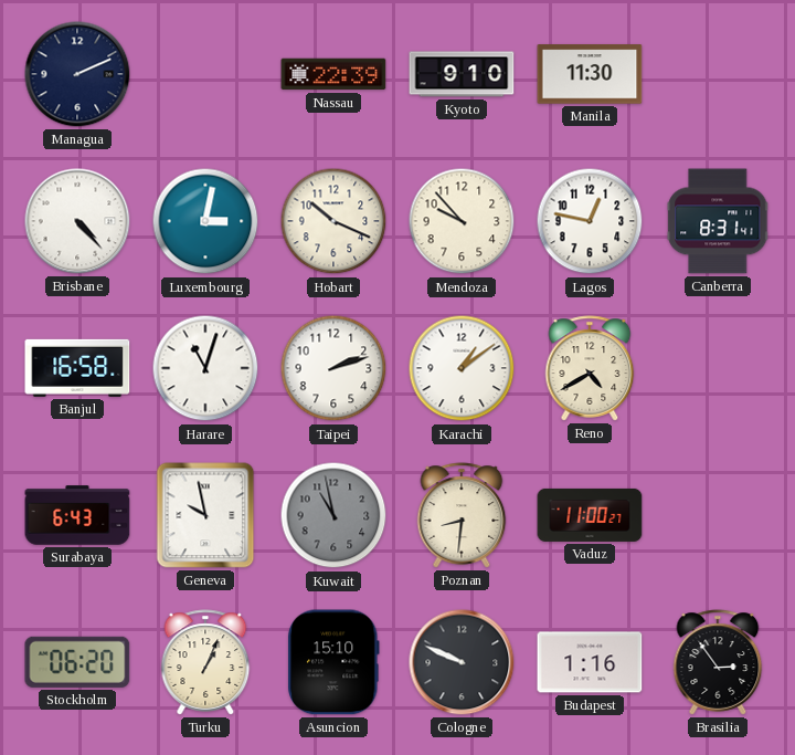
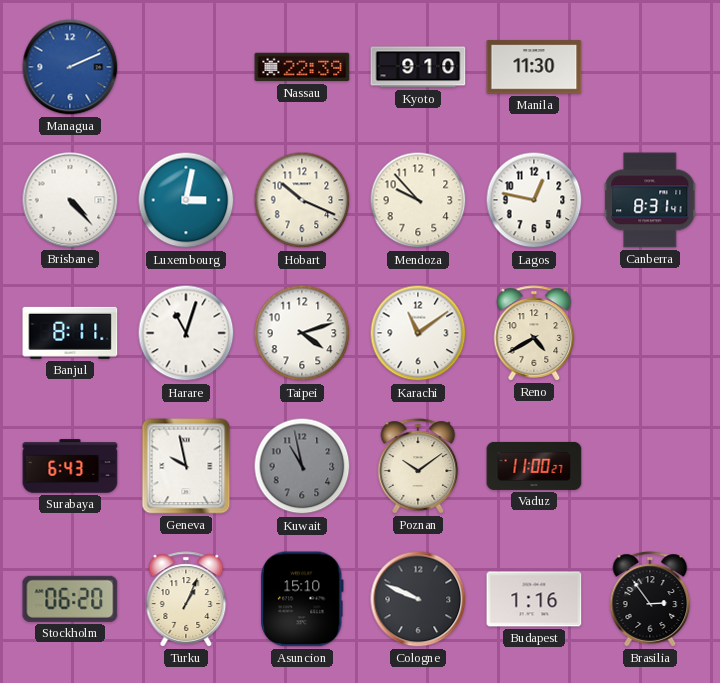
Managua dial: navy -> blue
Banjul: 16:58 -> 8:11
Taipei: 2:12 -> 4:12
Karachi: 1:09 -> 11:09
Poznan: 8:31 -> 10:09
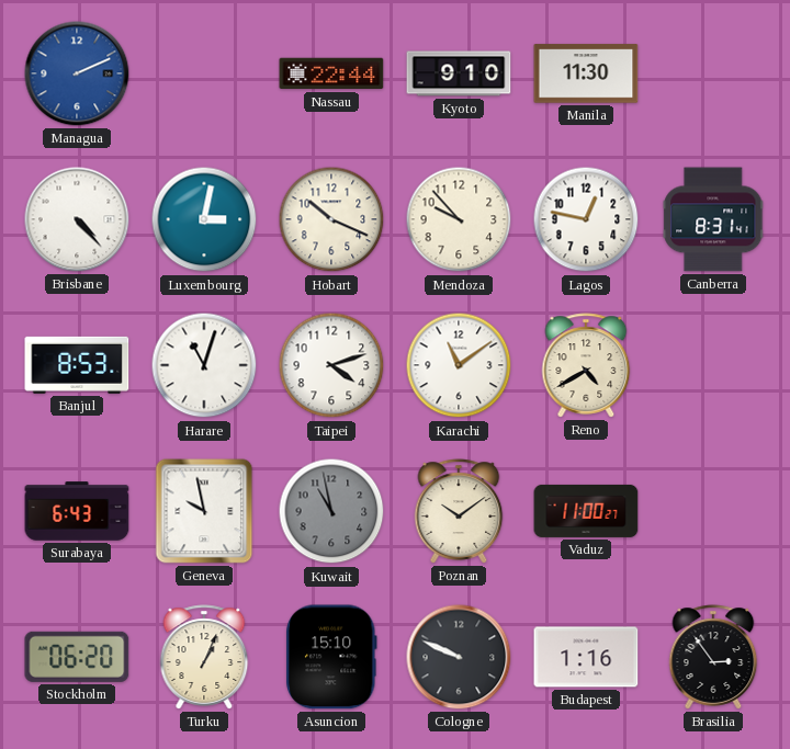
Nassau: 22:39 -> 22:44
Banjul: 8:11 -> 8:53
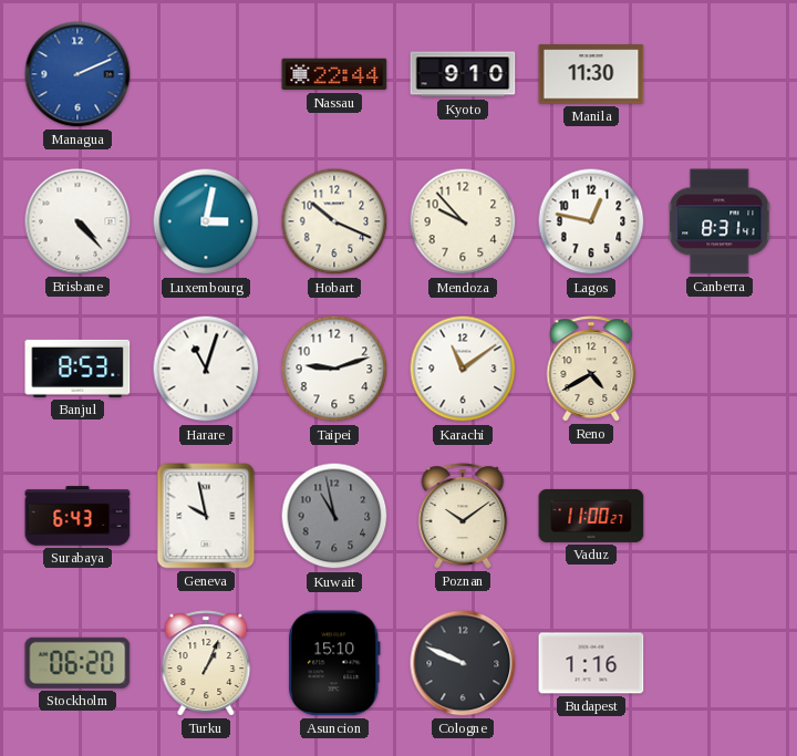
Taipei: 4:12 -> 9:12
Brasilia: 2:54 -> none
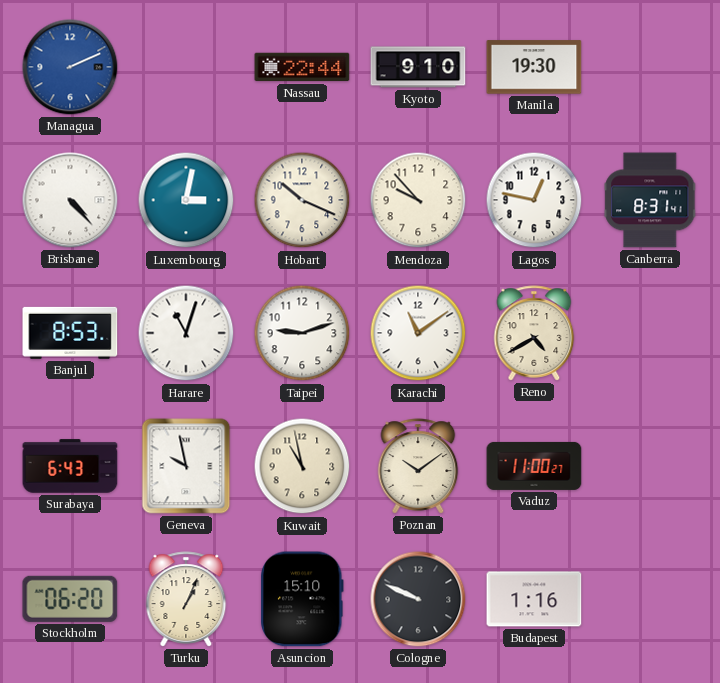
Manila: 11:30 -> 19:30
Kuwait dial: grey -> cream
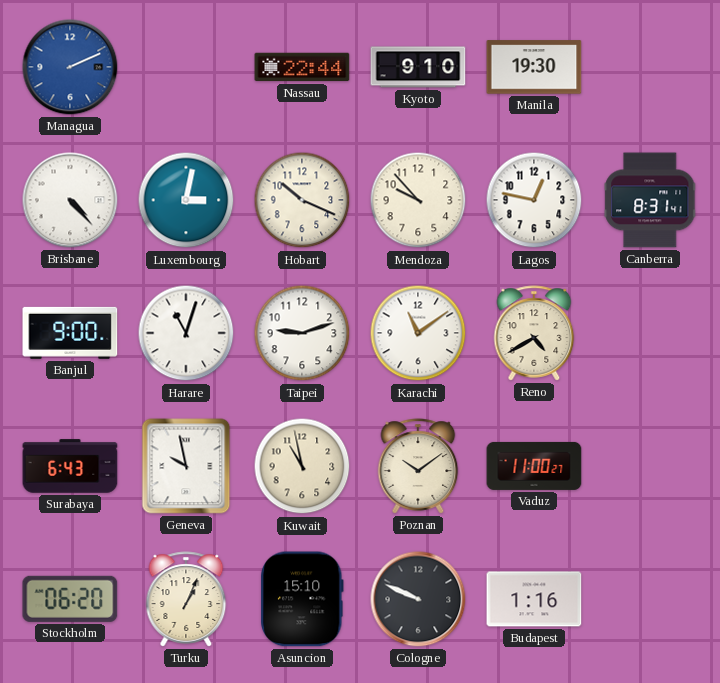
Banjul: 8:53 -> 9:00
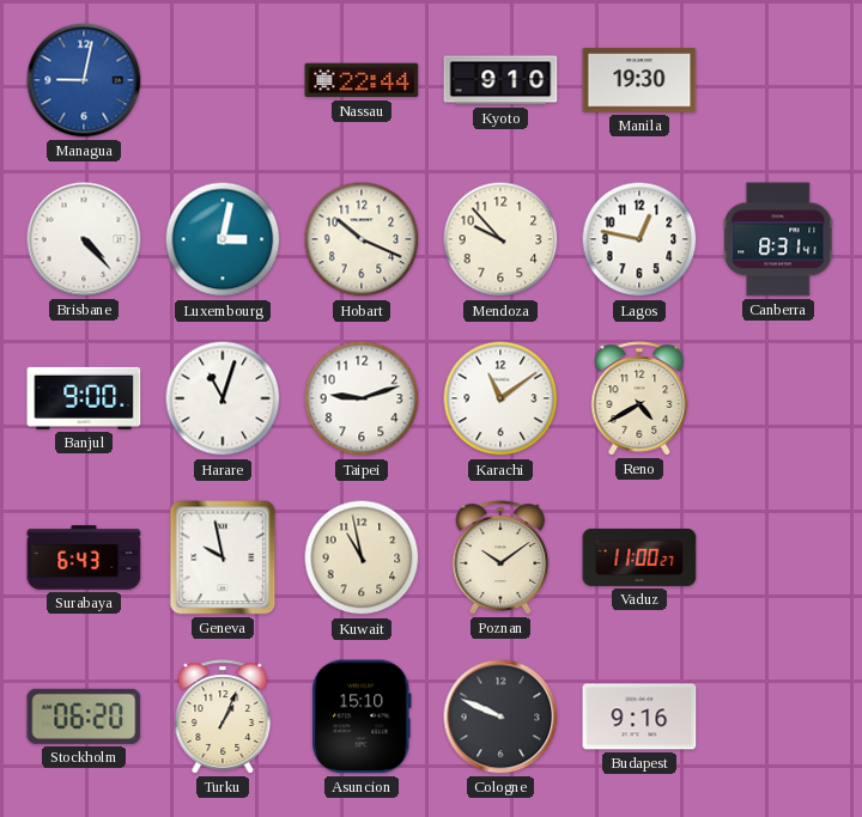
Managua: 2:11 -> 9:02
Budapest: 1:16 -> 9:16
